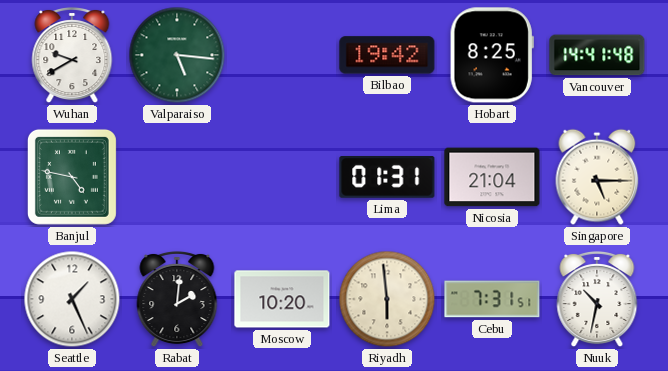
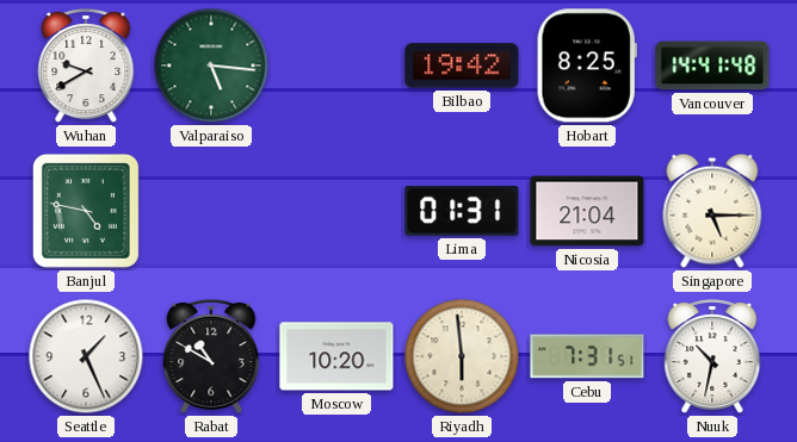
Rabat: 2:01 -> 10:50
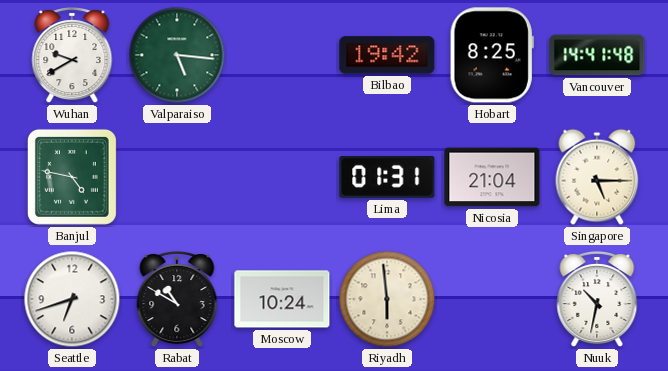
Seattle: 1:26 -> 6:42
Moscow: 10:20 -> 10:24
Cebu: 7:31 -> none
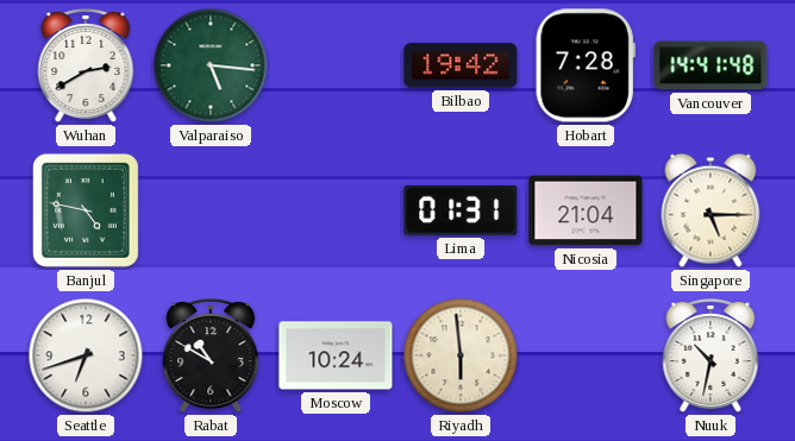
Wuhan: 9:40 -> 2:40
Hobart: 8:25 -> 7:28
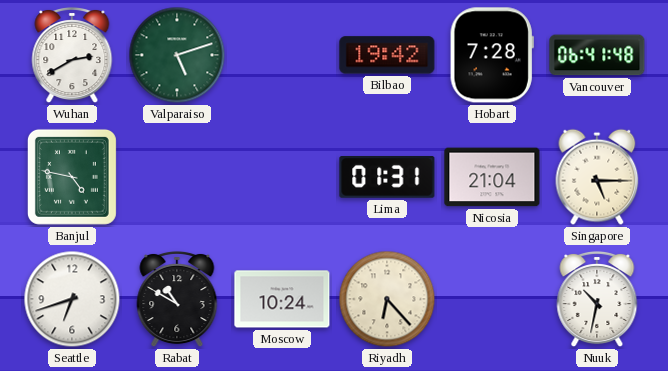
Valparaiso: 5:16 -> 5:12
Vancouver: 14:41 -> 06:41
Riyadh: 5:59 -> 6:23
